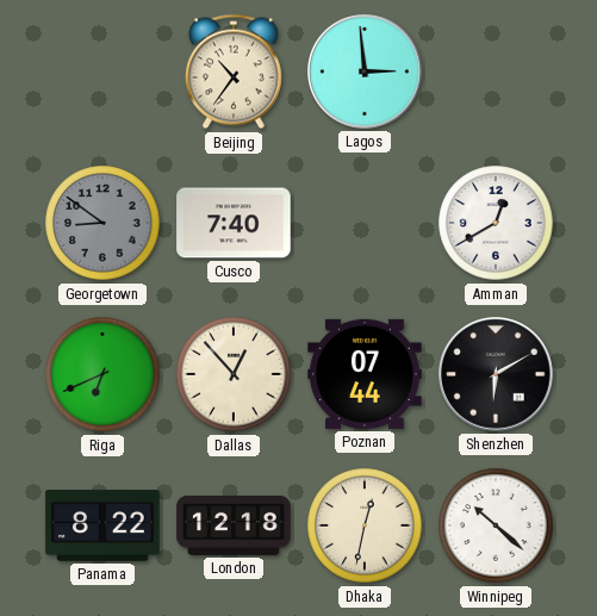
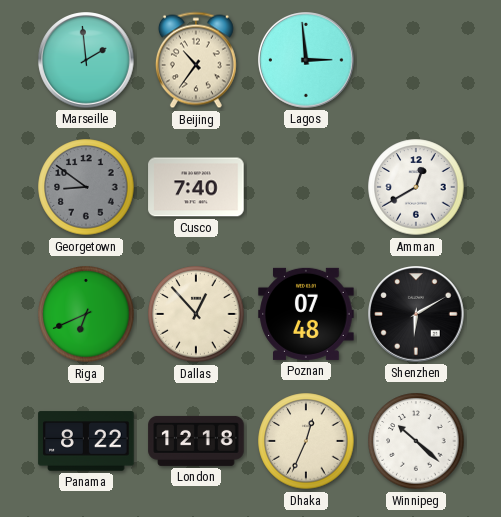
Marseille: none -> 1:59
Poznan: 07:44 -> 07:48
Dhaka: 12:32 -> 12:34
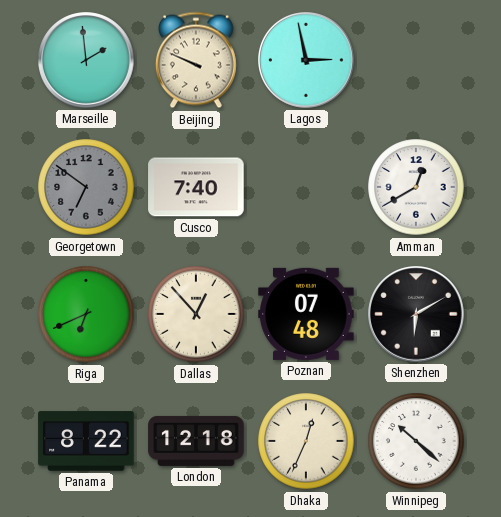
Beijing: 10:36 -> 9:49
Lagos: 2:59 -> 2:58
Georgetown: 8:51 -> 6:51
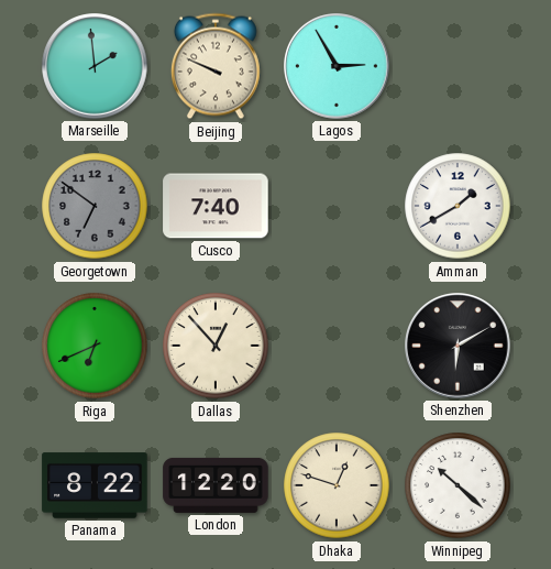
Lagos: 2:58 -> 2:55
Amman: 12:40 -> 1:40
Poznan: 07:48 -> none
London: 12:18 -> 12:20
Dhaka: 12:34 -> 12:48
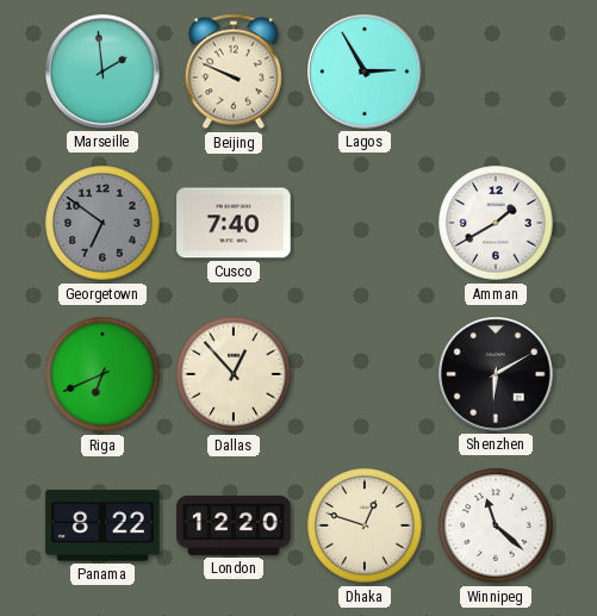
Winnipeg: 10:22 -> 11:22
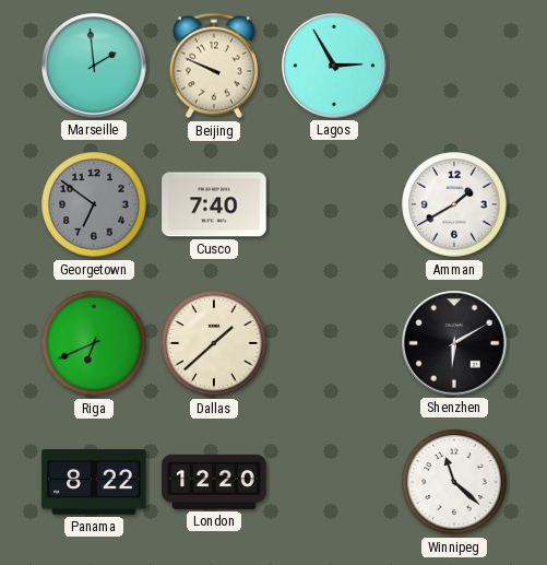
Dallas: 12:53 -> 1:38
Dhaka: 12:48 -> none
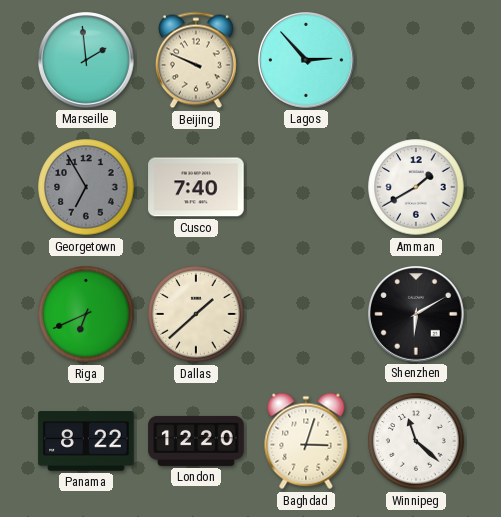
Lagos: 2:55 -> 2:53
Georgetown: 6:51 -> 6:55
Baghdad: none -> 3:03
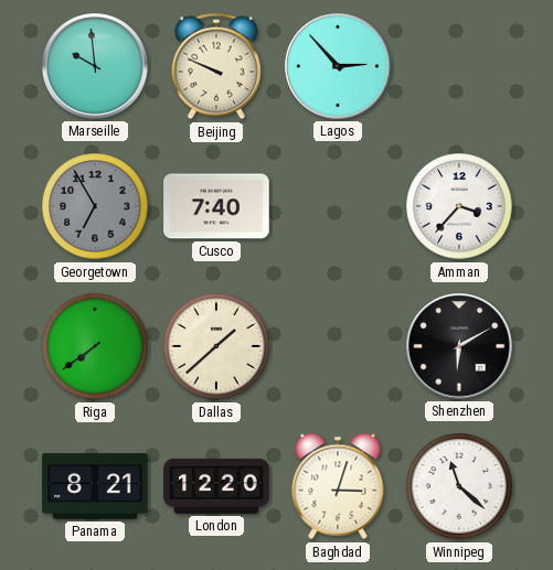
Marseille: 1:59 -> 9:59
Amman: 1:40 -> 3:37
Riga: 6:41 -> 7:39
Panama: 8:22 -> 8:21
